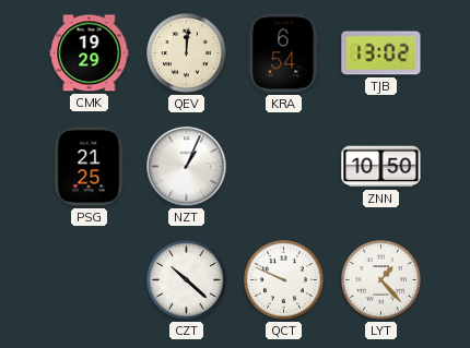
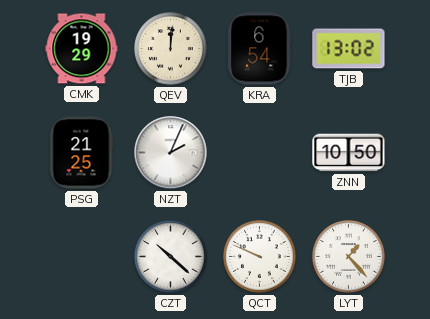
NZT: 1:04 -> 2:04
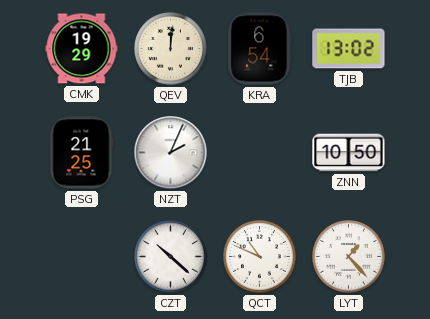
QCT: 9:49 -> 10:49
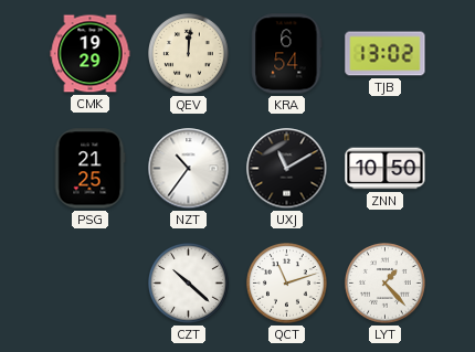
NZT: 2:04 -> 10:36
UXJ: none -> 11:10
QCT: 10:49 -> 11:12
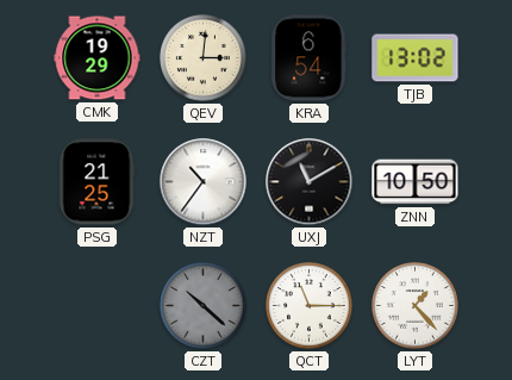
QEV: 12:01 -> 3:01
CZT dial: white -> grey
QCT: 11:12 -> 11:15
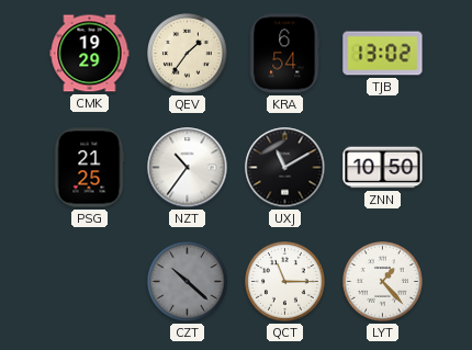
QEV: 3:01 -> 1:36
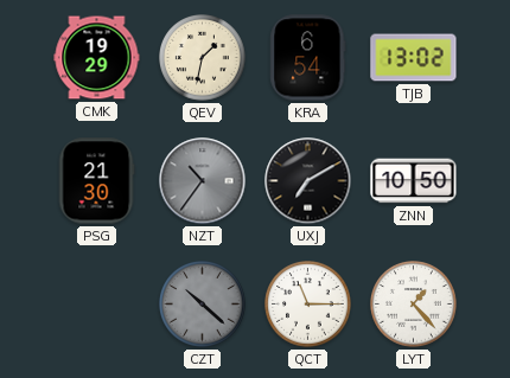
QEV: 1:36 -> 1:32
PSG: 21:25 -> 21:30
NZT dial: white -> grey
UXJ: 11:10 -> 7:10
